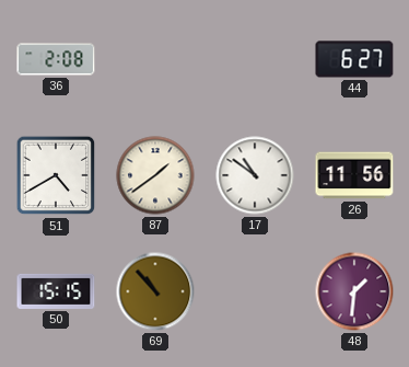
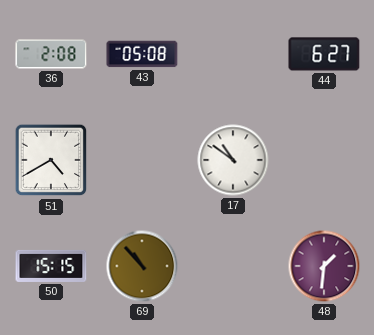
43: none -> 05:08
87: 1:39 -> none
26: 11:56 -> none
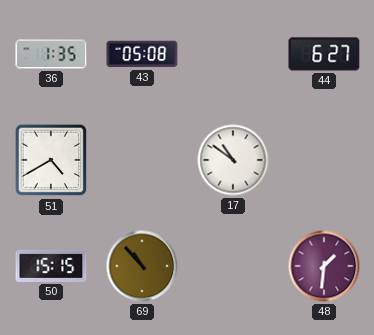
36: 2:08 -> 1:35
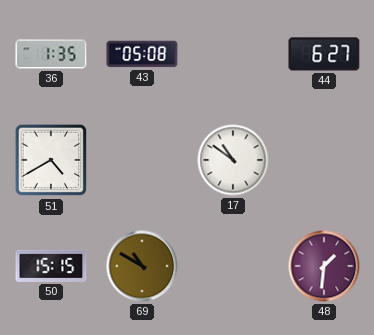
69: 10:53 -> 10:50
